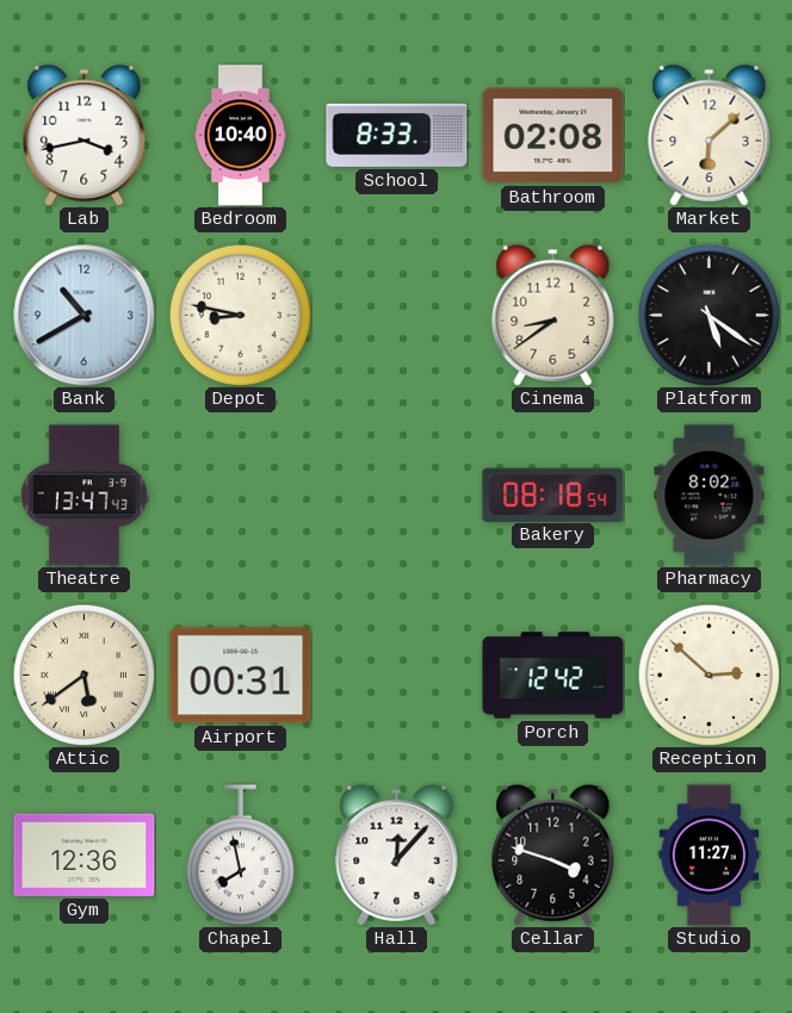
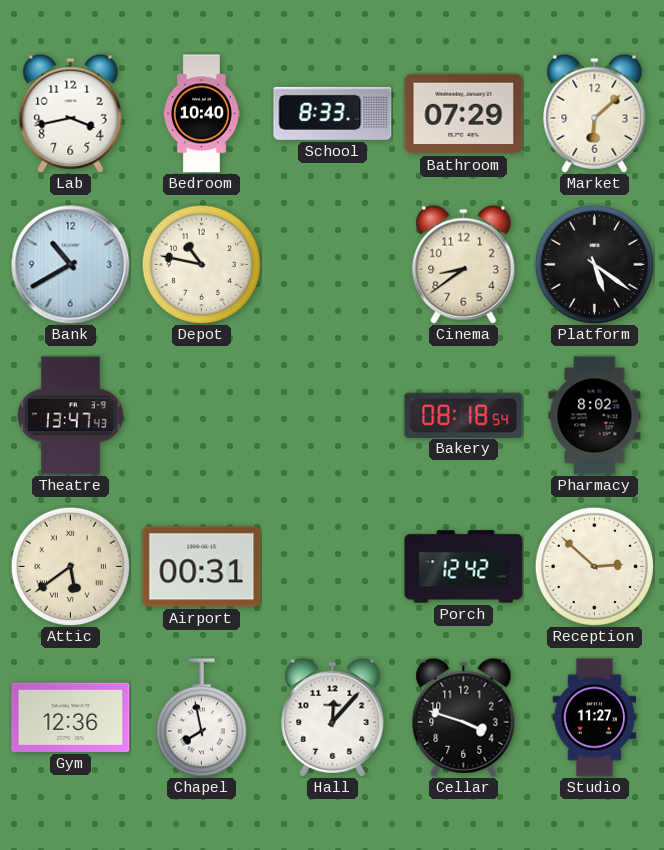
Bathroom: 02:08 -> 07:29
Depot: 8:47 -> 10:47
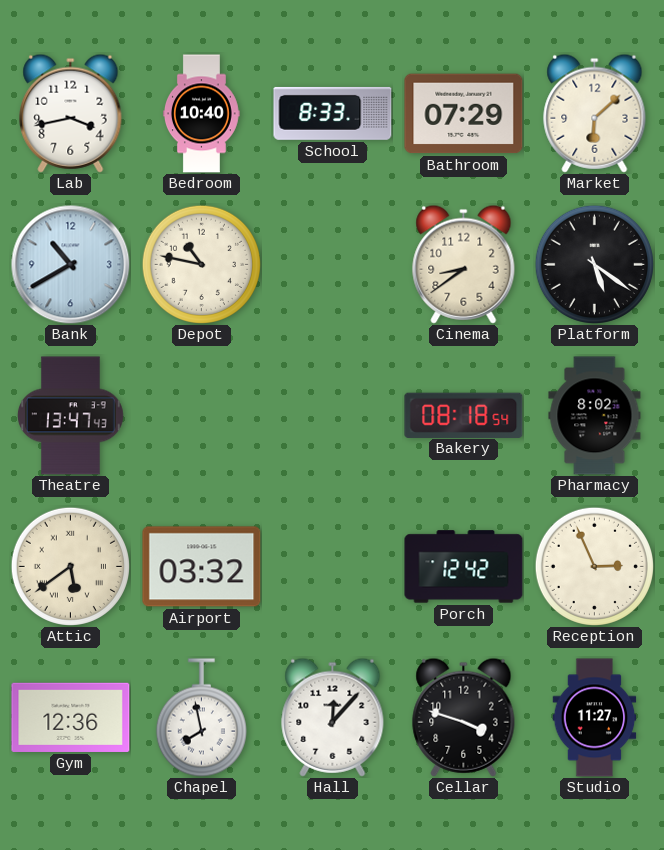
Airport: 00:31 -> 03:32
Reception: 2:52 -> 2:56
